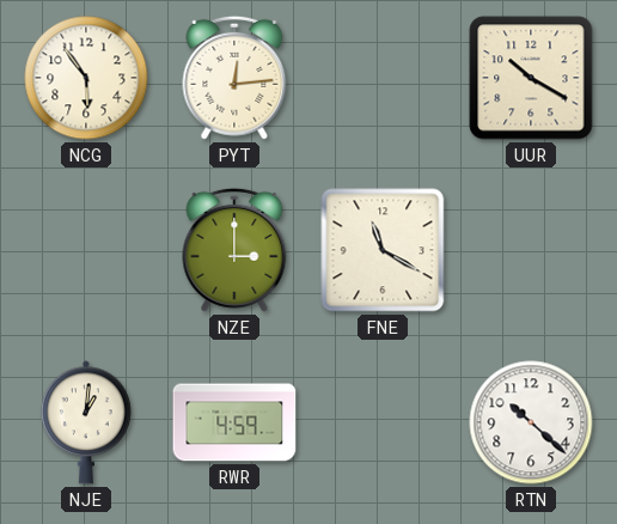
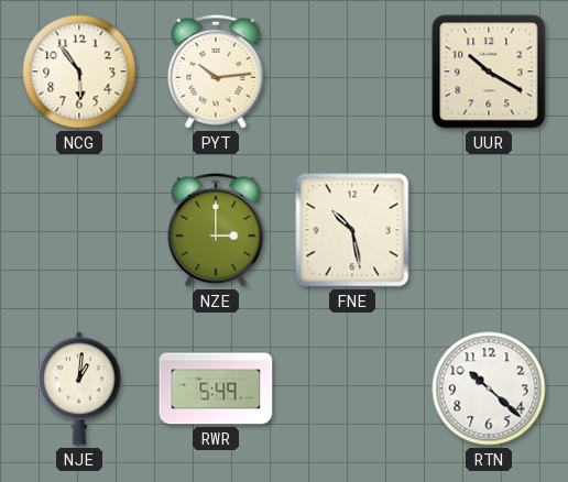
PYT: 12:14 -> 10:14
FNE: 11:20 -> 10:28
RWR: 4:59 -> 5:49
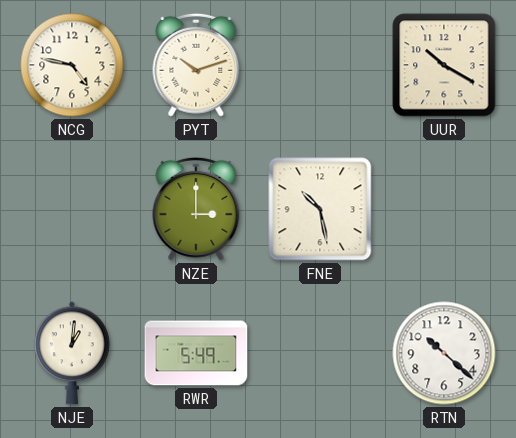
NCG: 5:54 -> 4:47
PYT: 10:14 -> 10:12
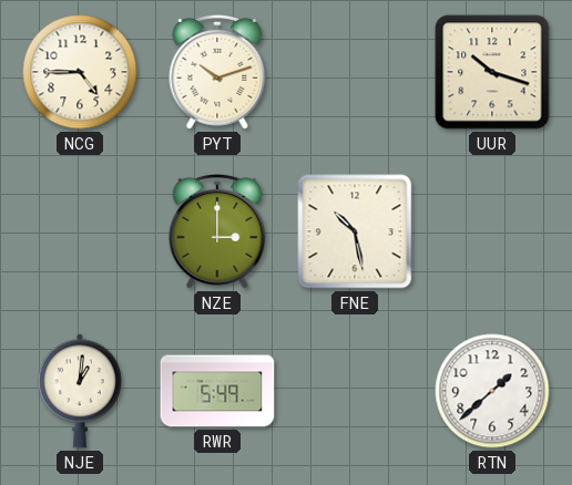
NCG: 4:47 -> 4:45
UUR: 10:20 -> 10:18
RTN: 10:22 -> 1:38
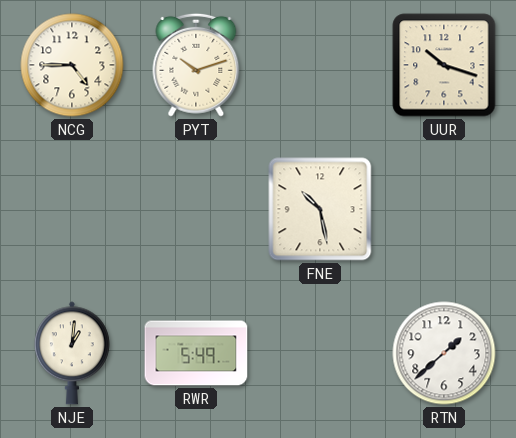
NZE: 3:00 -> none
